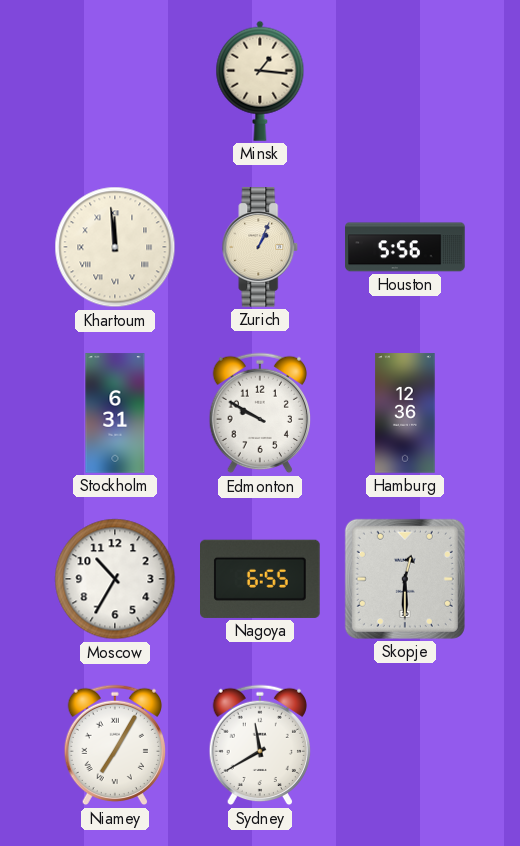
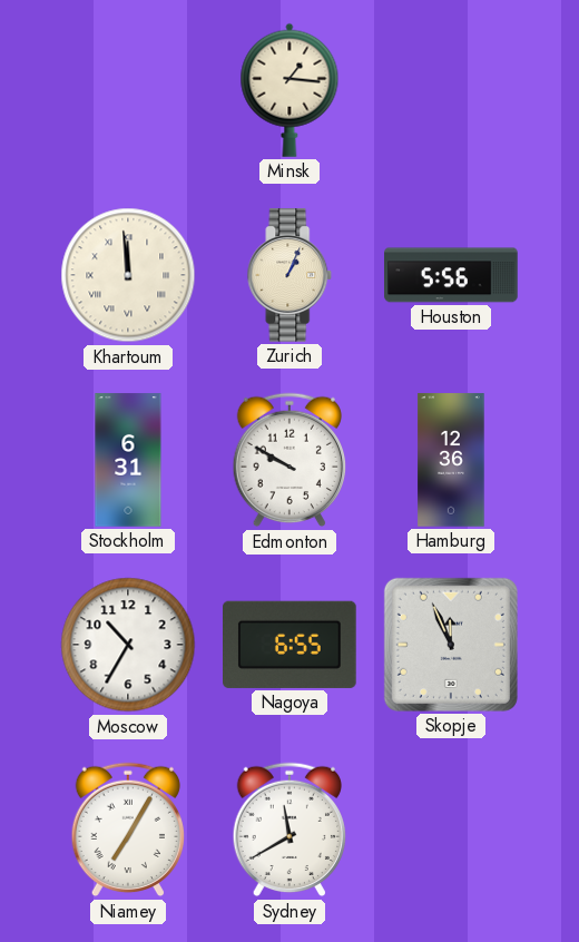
Skopje: 12:30 -> 11:56
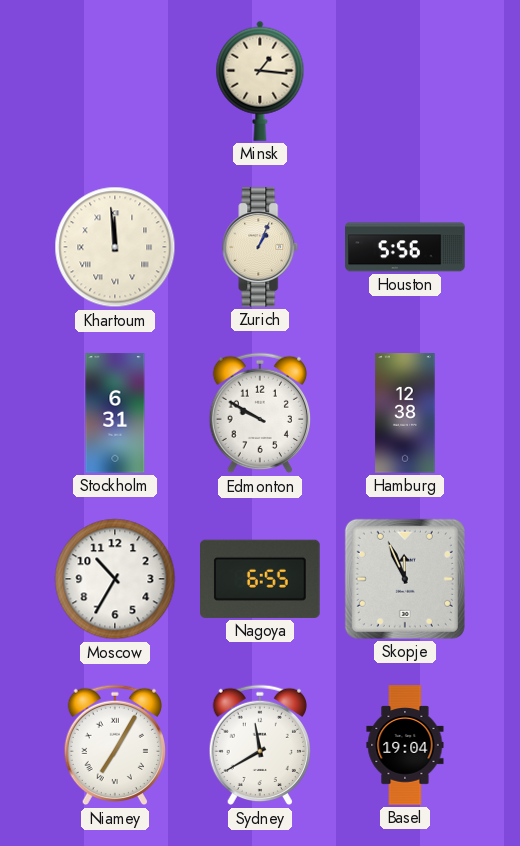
Hamburg: 12:36 -> 12:38
Basel: none -> 19:04
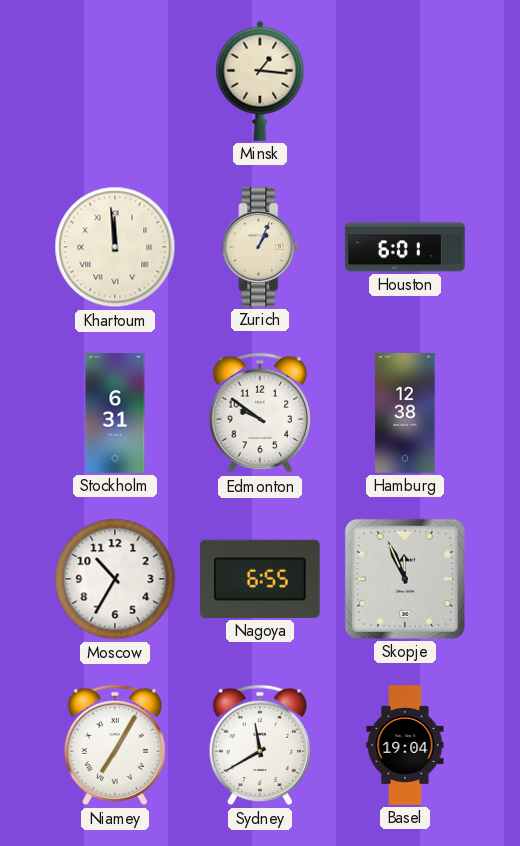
Houston: 5:56 -> 6:01
Edmonton: 9:50 -> 9:51
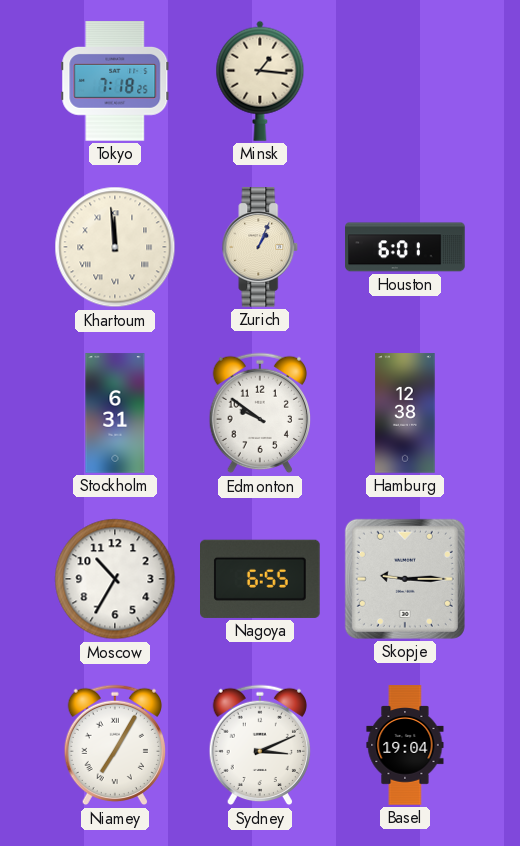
Tokyo: none -> 7:18
Skopje: 11:56 -> 9:15
Sydney: 11:40 -> 3:11
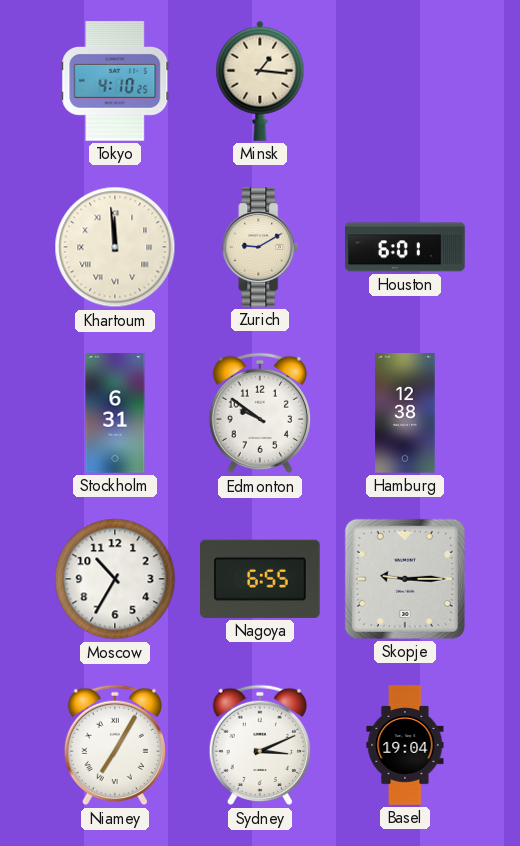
Tokyo: 7:18 -> 4:10
Zurich: 1:04 -> 9:10
